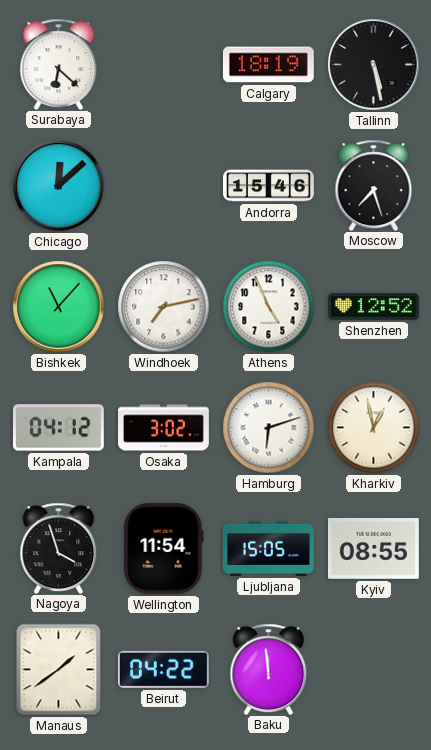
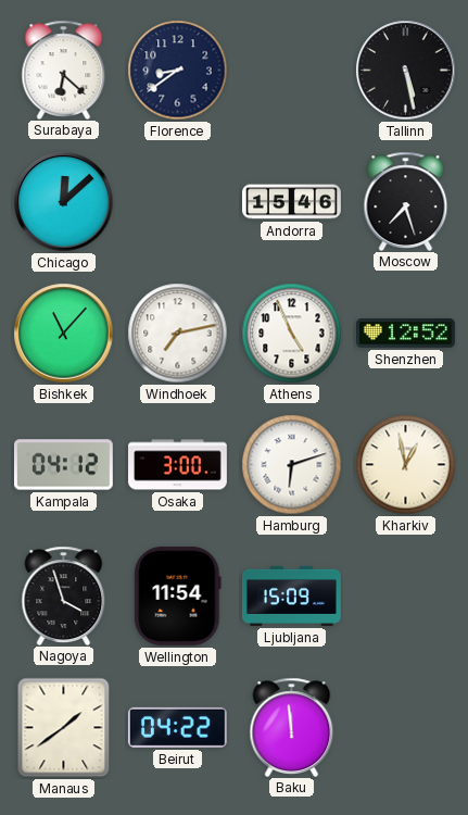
Florence: none -> 8:39
Calgary: 18:19 -> none
Osaka: 3:02 -> 3:00
Ljubljana: 15:05 -> 15:09
Kyiv: 08:55 -> none
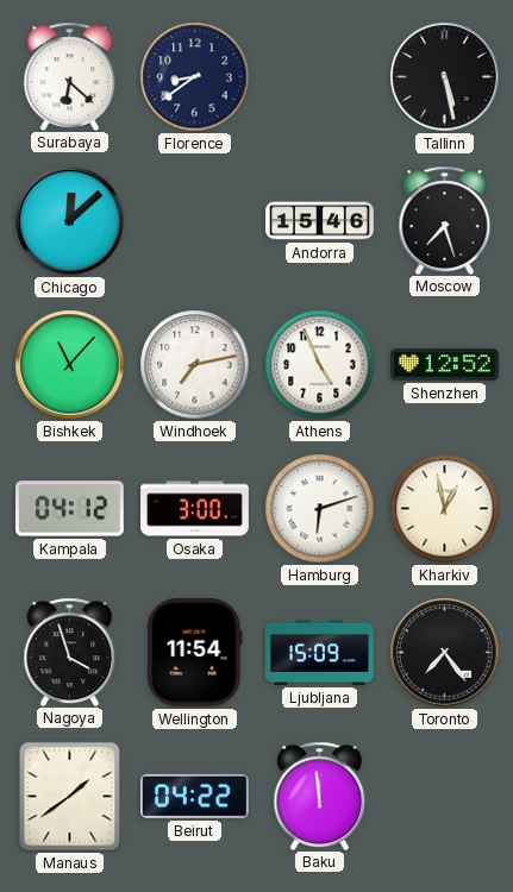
Toronto: none -> 7:24
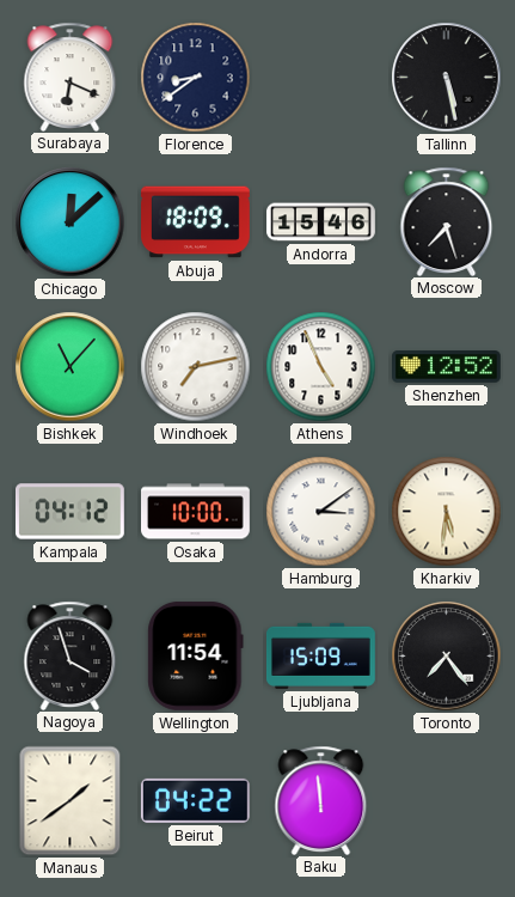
Surabaya: 6:22 -> 6:19
Abuja: none -> 18:09
Osaka: 3:00 -> 10:00
Hamburg: 6:12 -> 3:09
Kharkiv: 12:58 -> 5:31
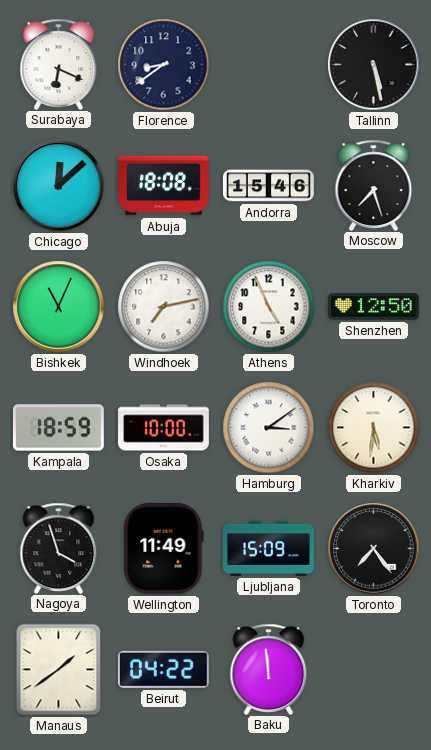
Abuja: 18:09 -> 18:08
Bishkek: 11:07 -> 11:04
Shenzhen: 12:52 -> 12:50
Kampala: 04:12 -> 18:59
Wellington: 11:54 -> 11:49
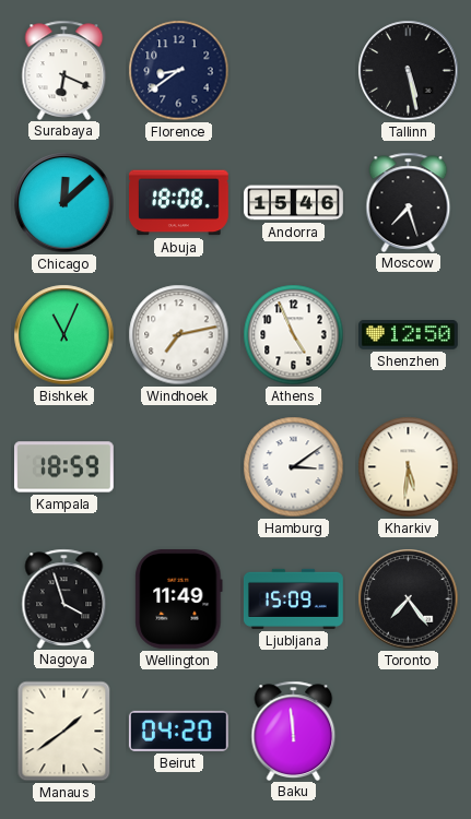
Osaka: 10:00 -> none
Beirut: 04:22 -> 04:20
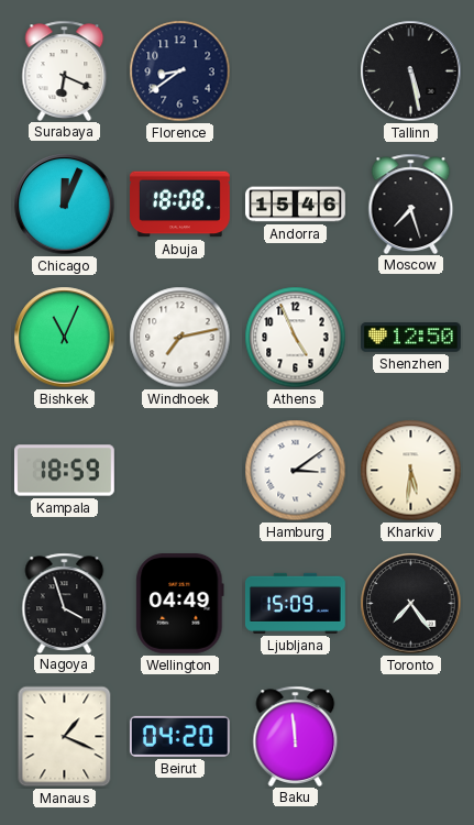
Chicago: 12:08 -> 12:04
Wellington: 11:49 -> 04:49
Manaus: 1:39 -> 1:19
